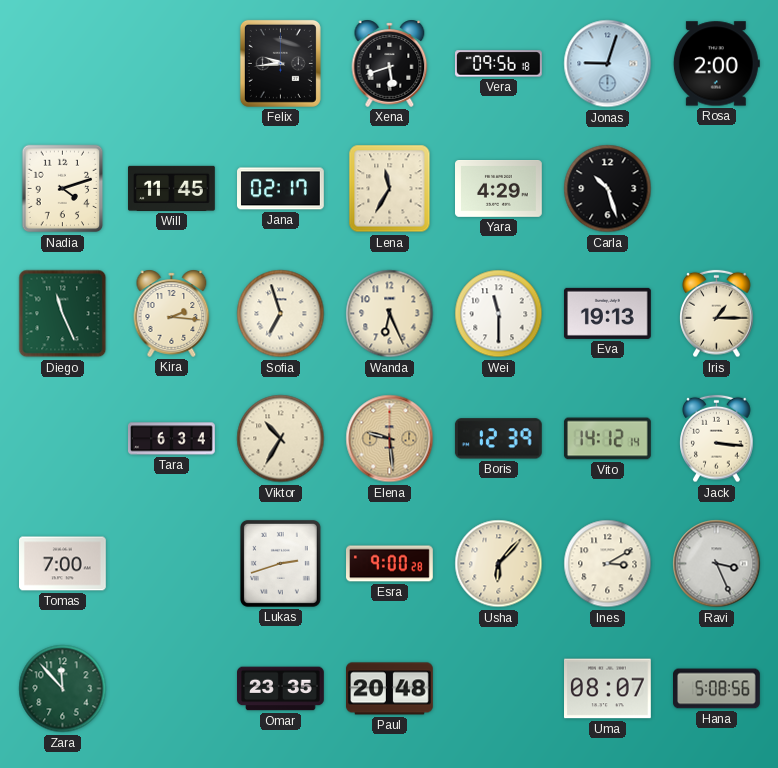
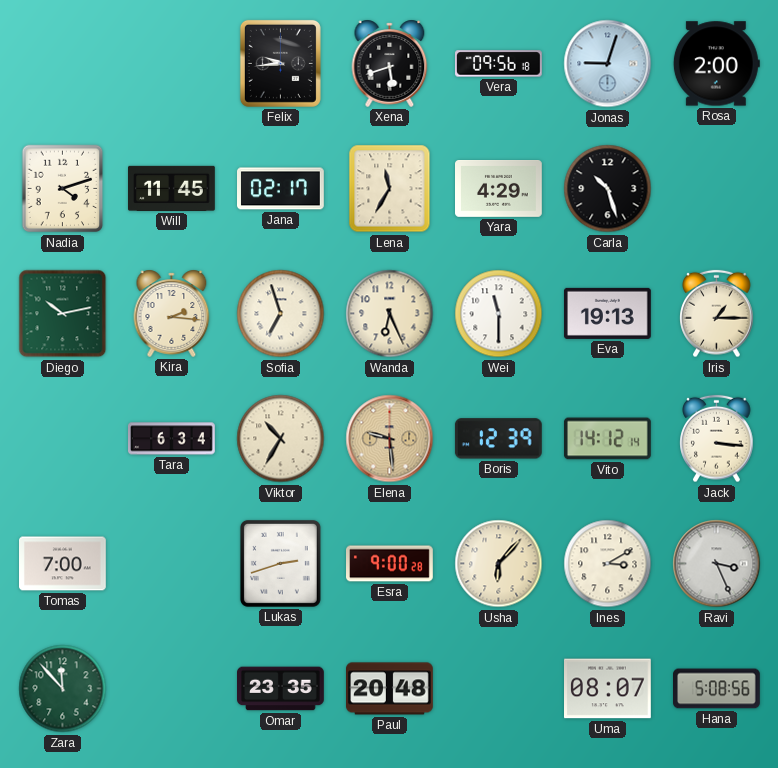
Diego: 11:26 -> 10:13
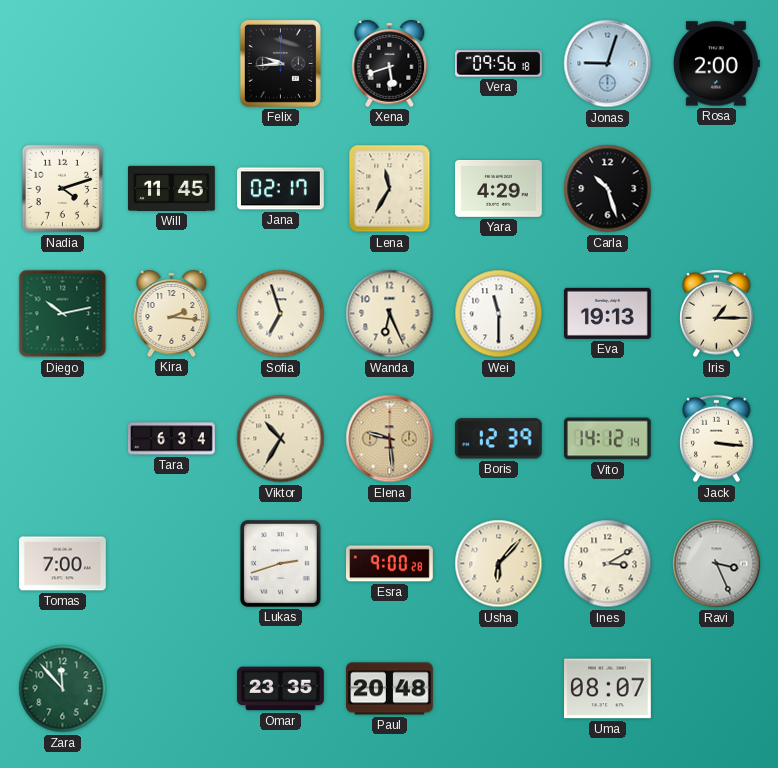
Hana: 5:08 -> none
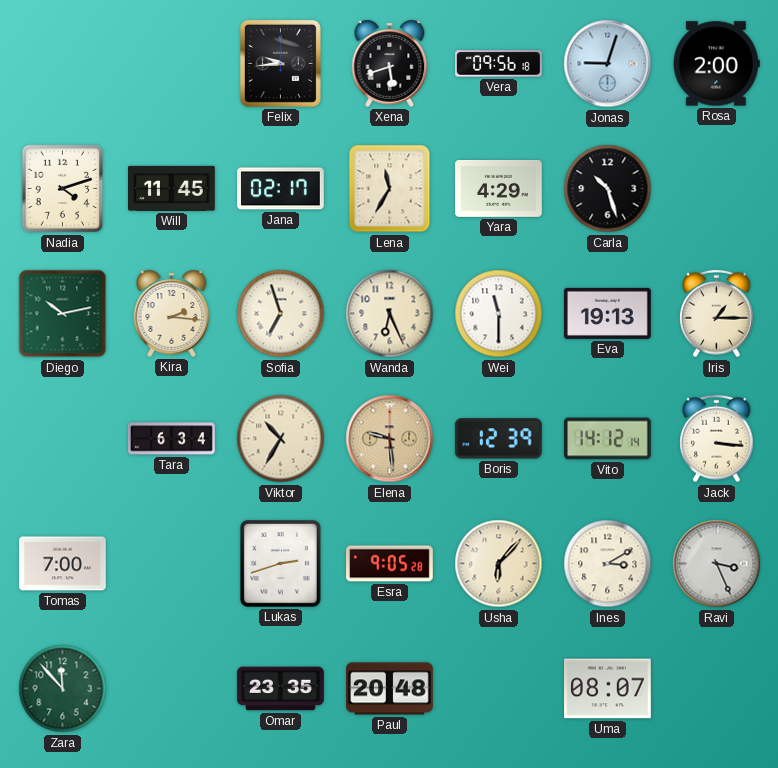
Esra: 9:00 -> 9:05
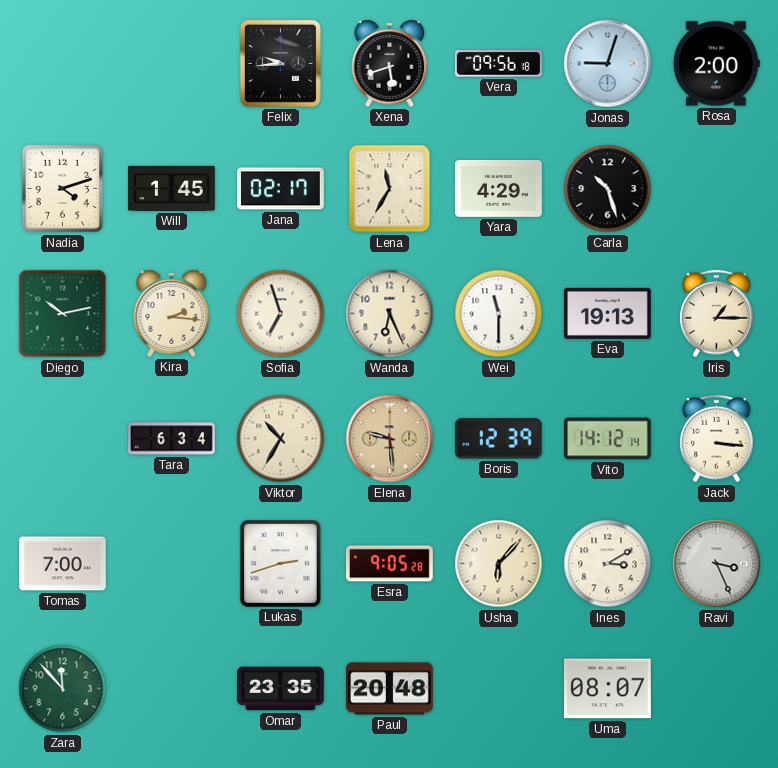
Will: 11:45 -> 1:45
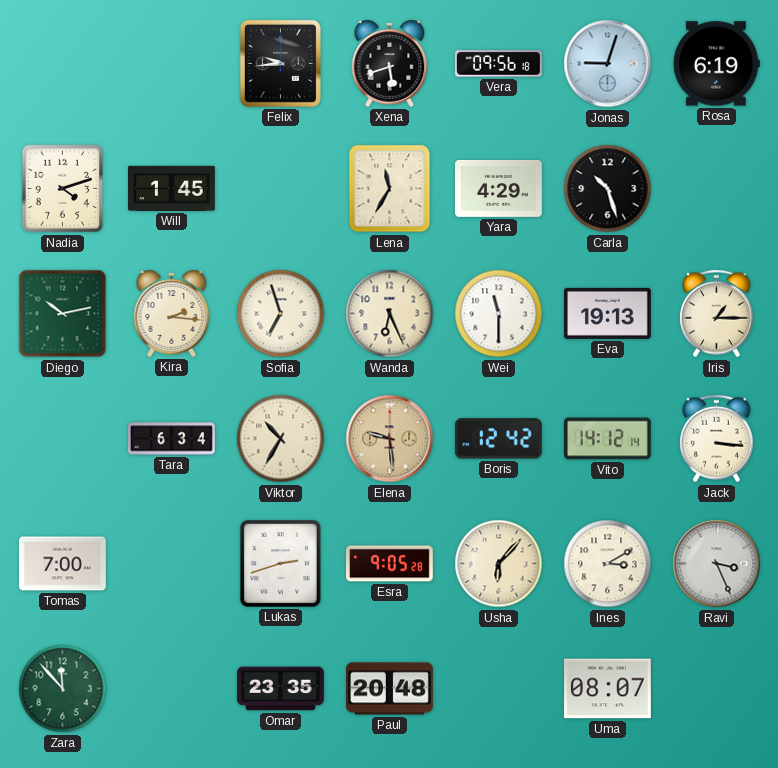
Rosa: 2:00 -> 6:19
Jana: 02:17 -> none
Boris: 12:39 -> 12:42
